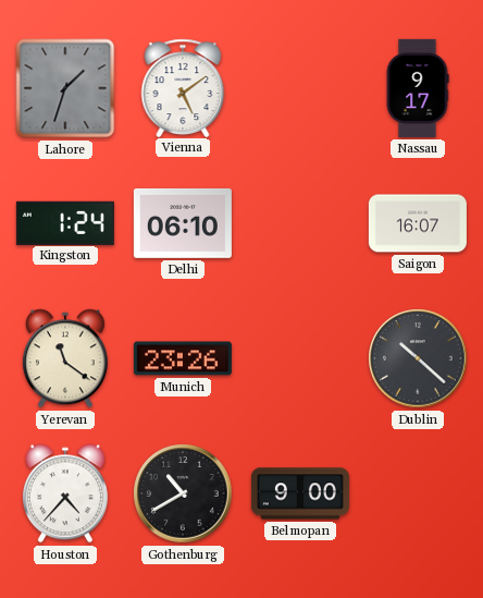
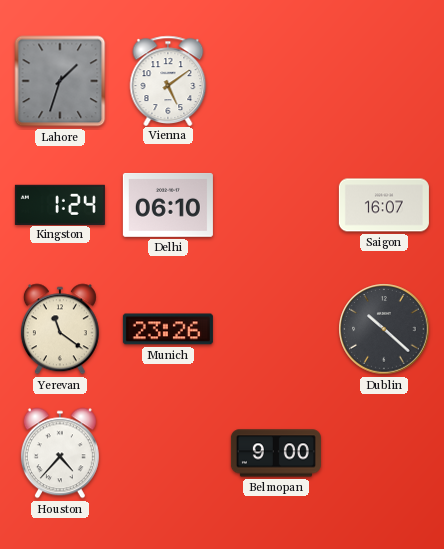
Nassau: 9:17 -> none
Gothenburg: 10:40 -> none
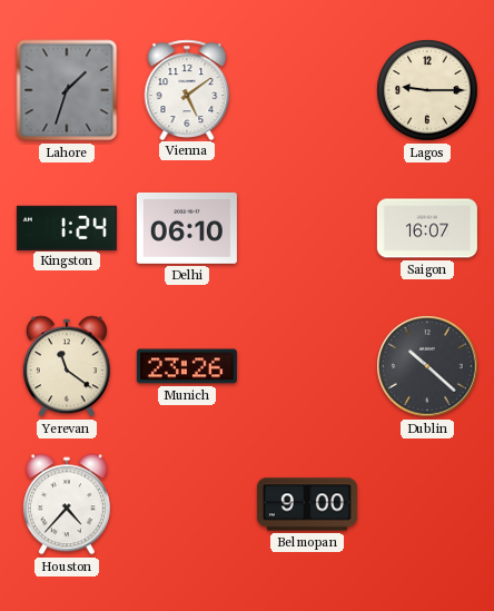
Lagos: none -> 9:15
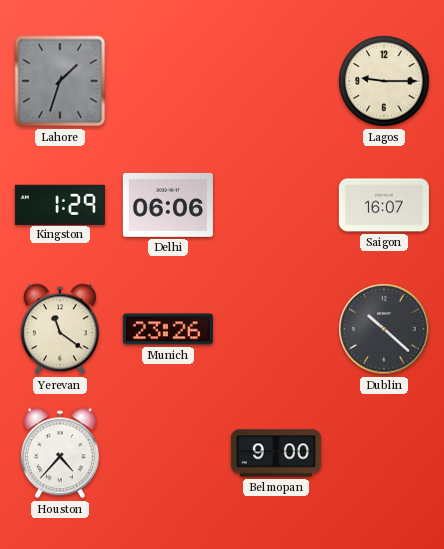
Vienna: 5:09 -> none
Kingston: 1:24 -> 1:29
Delhi: 06:10 -> 06:06
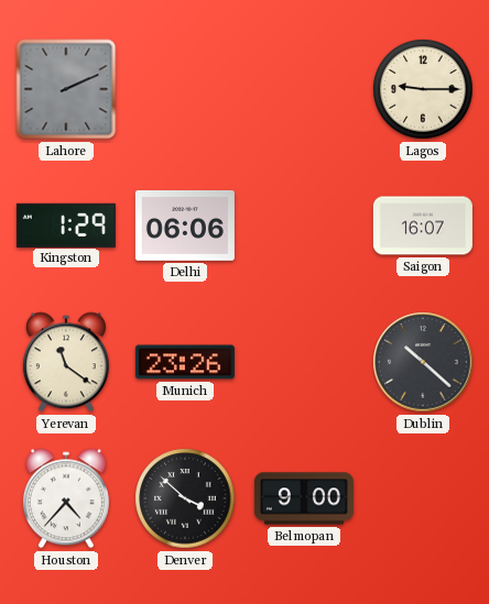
Lahore: 1:33 -> 2:11
Denver: none -> 3:52
